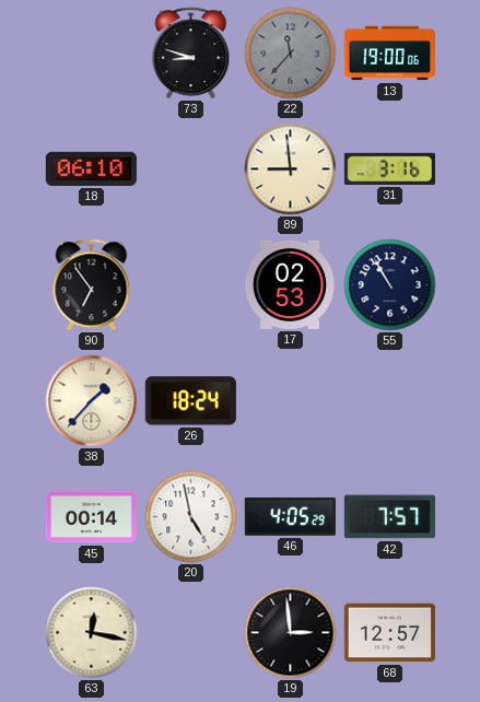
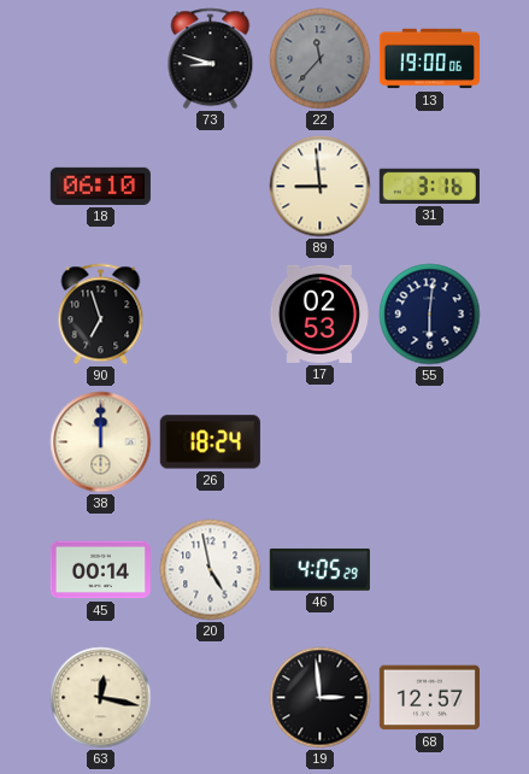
90: 6:54 -> 6:57
55: 10:55 -> 6:01
38: 1:37 -> 12:00
42: 7:57 -> none
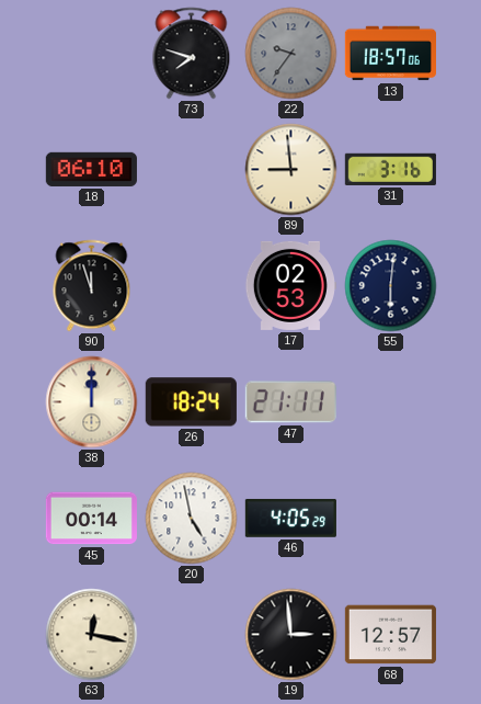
73: 8:48 -> 7:48
22: 11:37 -> 9:36
13: 19:00 -> 18:57
90: 6:57 -> 11:57
47: none -> 21:11
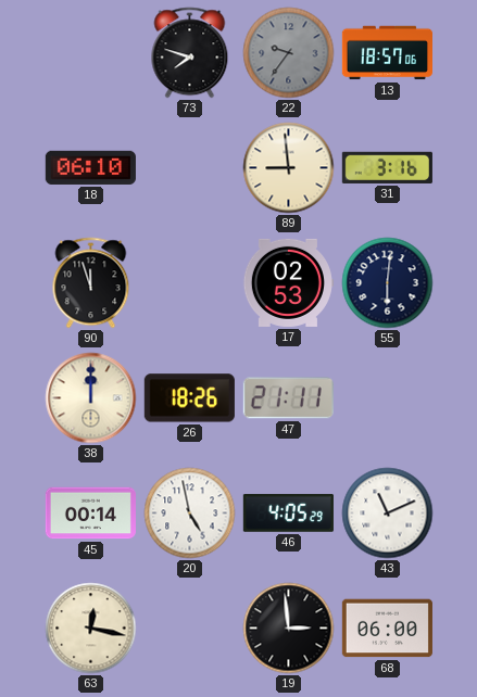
26: 18:24 -> 18:26
43: none -> 11:11
68: 12:57 -> 06:00
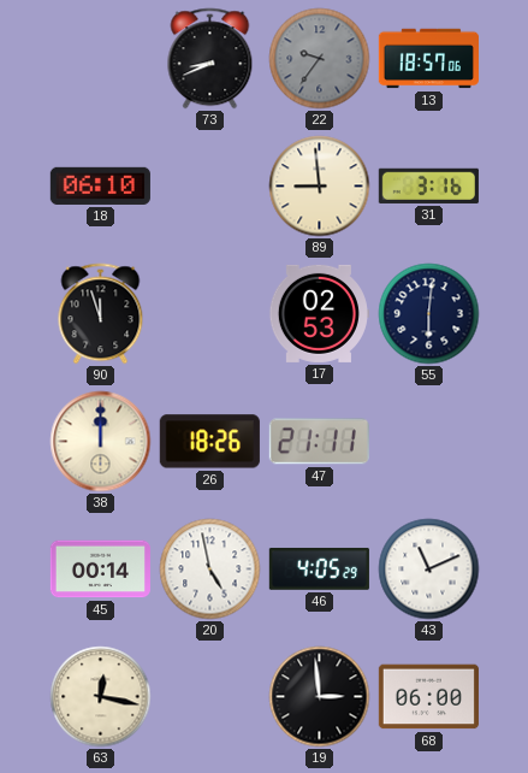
73: 7:48 -> 8:41
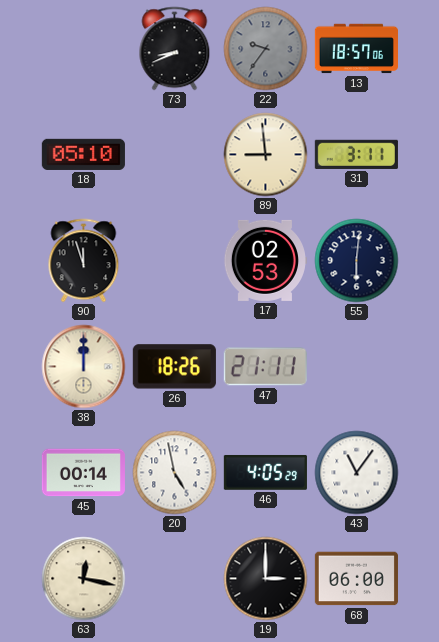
18: 06:10 -> 05:10
31: 3:16 -> 3:11
43: 11:11 -> 11:06
19: 2:59 -> 3:00
